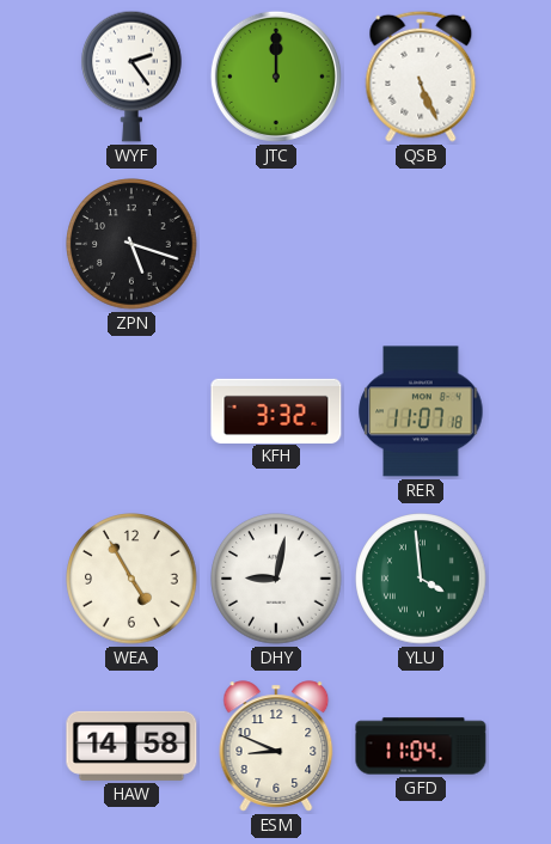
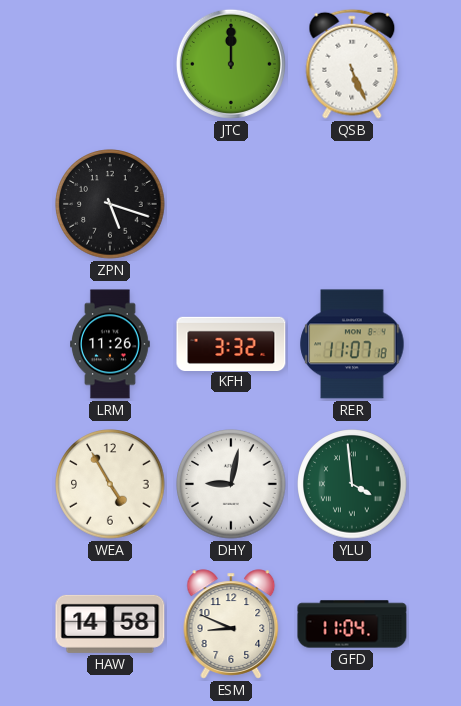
WYF: 2:24 -> none
LRM: none -> 11:26
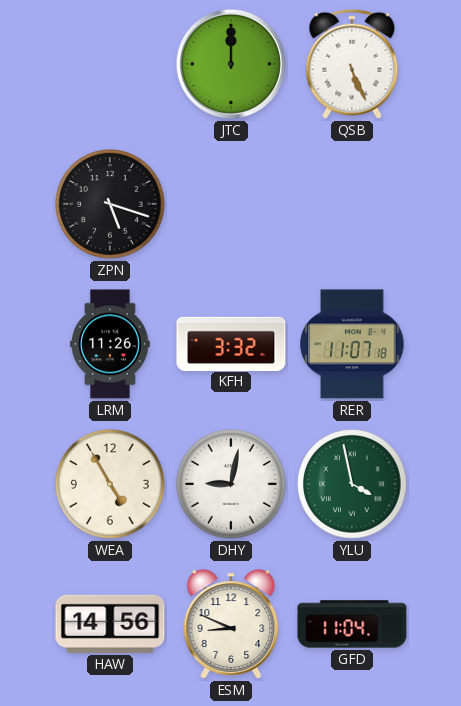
YLU: 3:59 -> 3:58
HAW: 14:58 -> 14:56
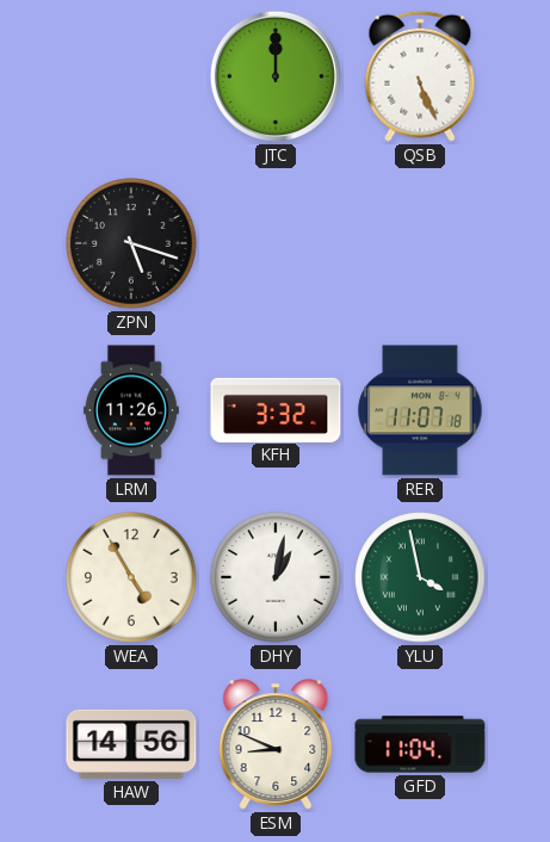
DHY: 9:02 -> 1:02
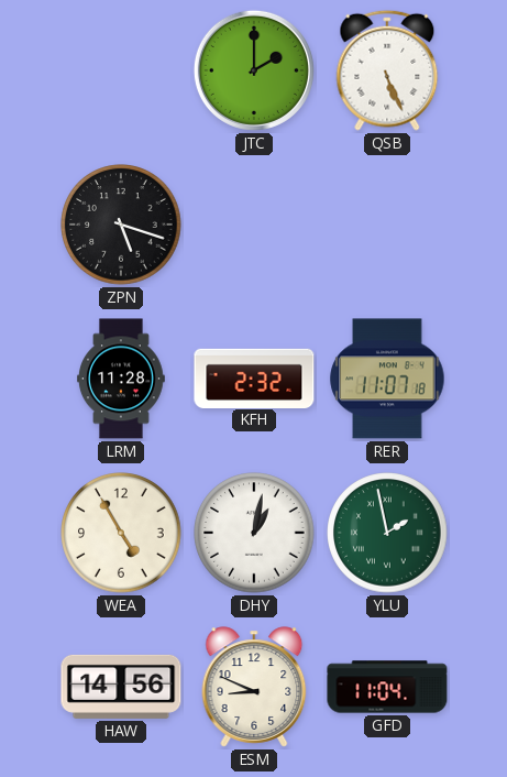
JTC: 12:00 -> 2:00
LRM: 11:26 -> 11:28
KFH: 3:32 -> 2:32
YLU: 3:58 -> 1:58
